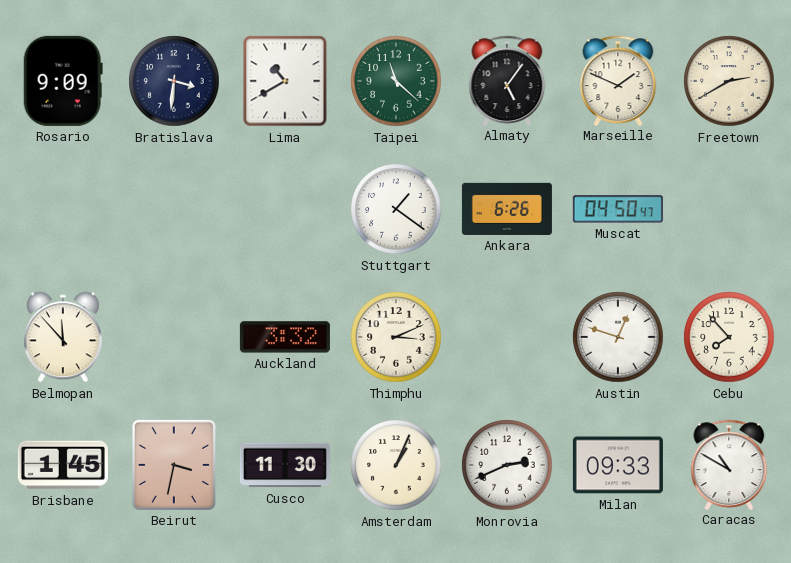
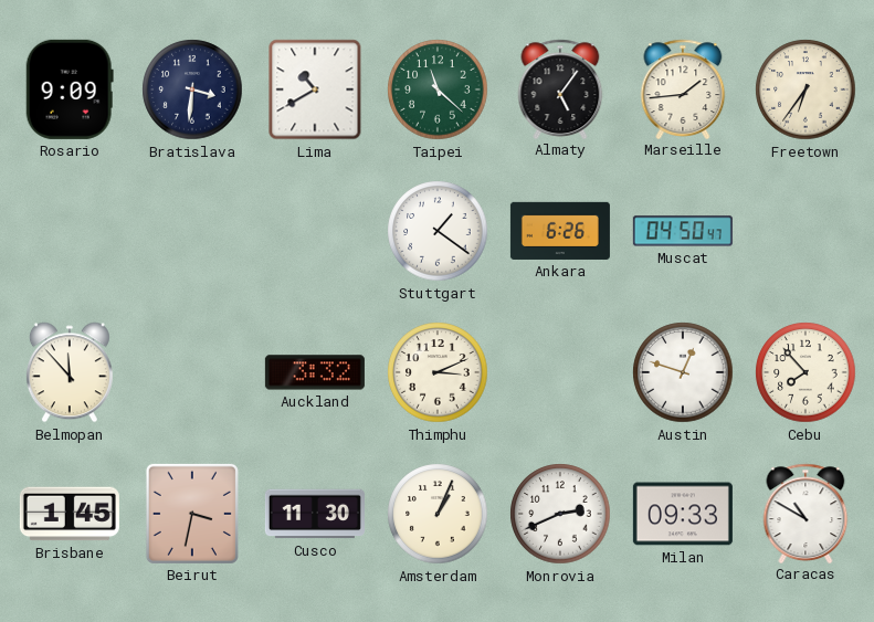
Marseille: 1:49 -> 1:44
Freetown: 2:40 -> 6:36
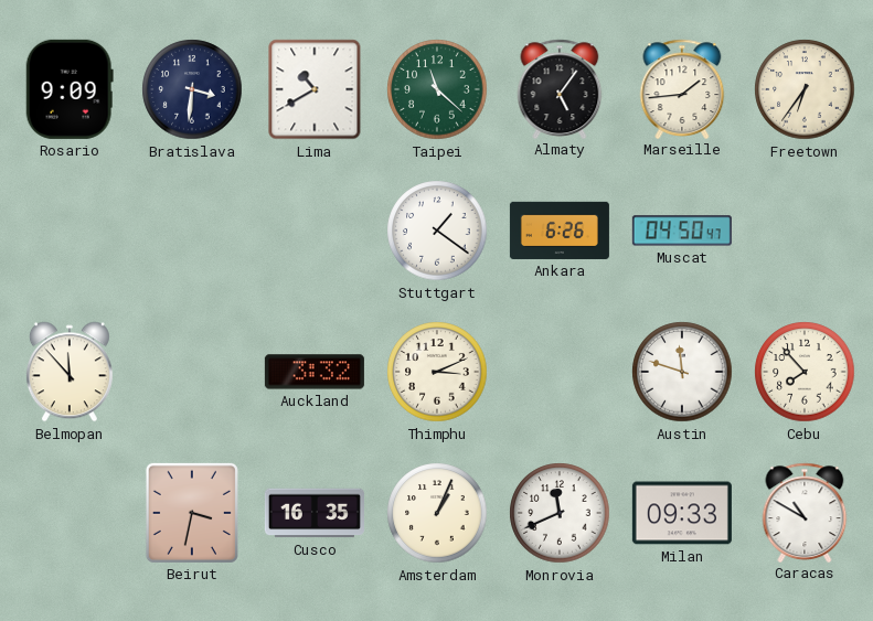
Austin: 12:48 -> 11:48
Brisbane: 1:45 -> none
Cusco: 11:30 -> 16:35
Monrovia: 2:41 -> 11:41
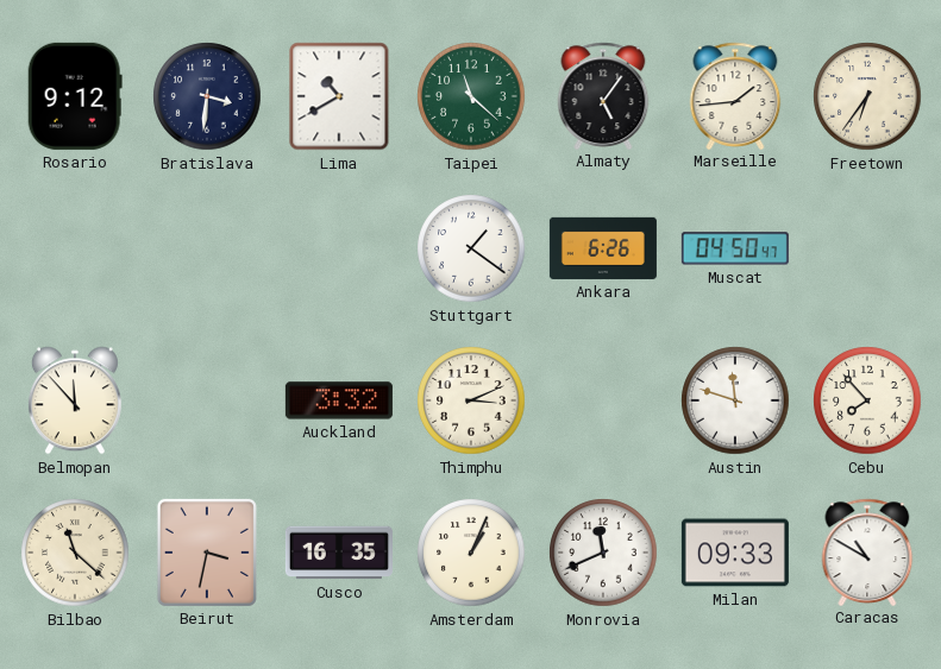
Rosario: 9:09 -> 9:12
Bilbao: none -> 11:22
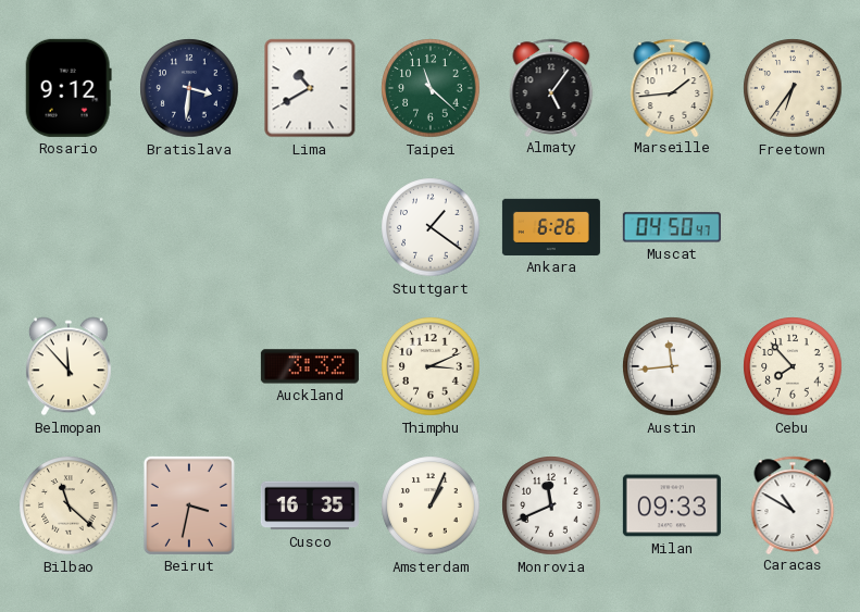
Austin: 11:48 -> 11:44
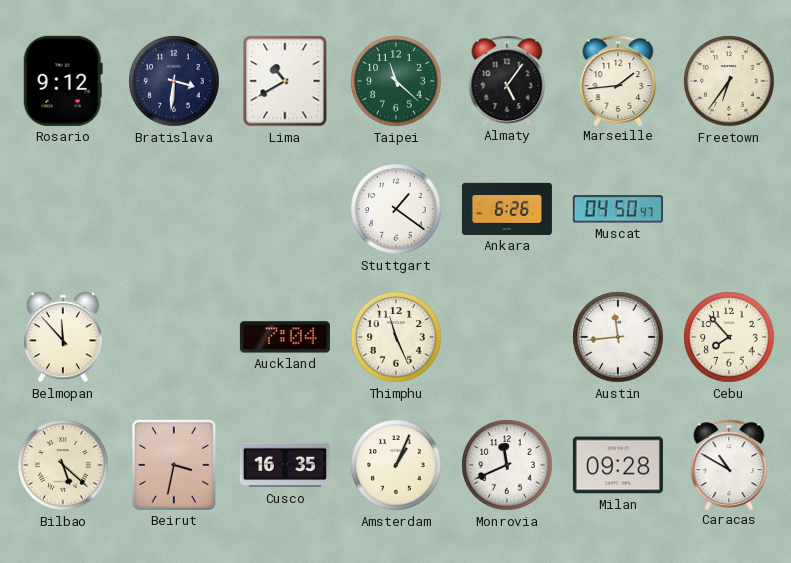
Auckland: 3:32 -> 7:04
Thimphu: 3:11 -> 11:26
Bilbao: 11:22 -> 5:22
Milan: 09:33 -> 09:28
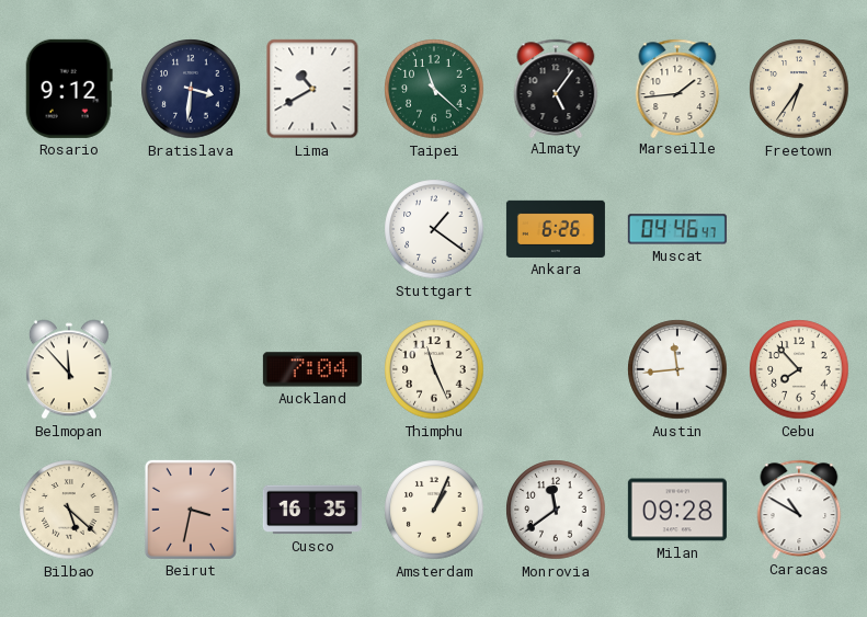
Muscat: 04:50 -> 04:46
Monrovia: 11:41 -> 11:39
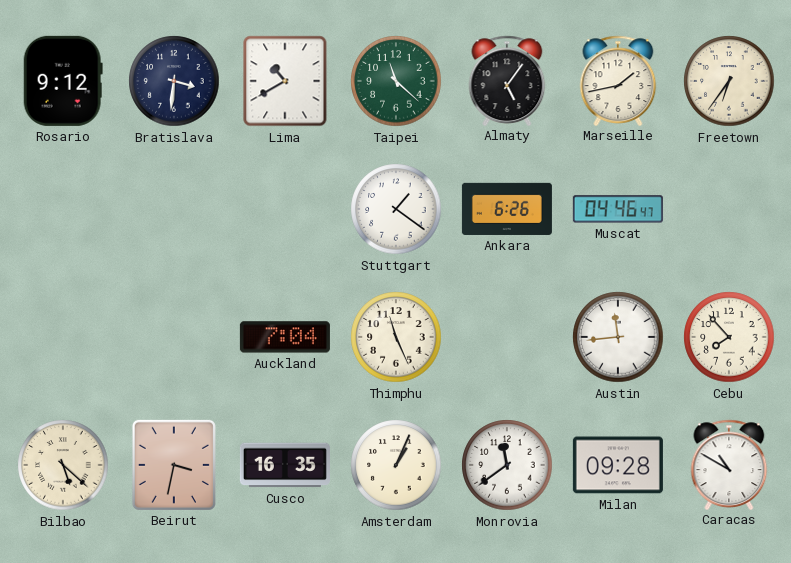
Marseille: 1:44 -> 1:43
Belmopan: 11:53 -> none
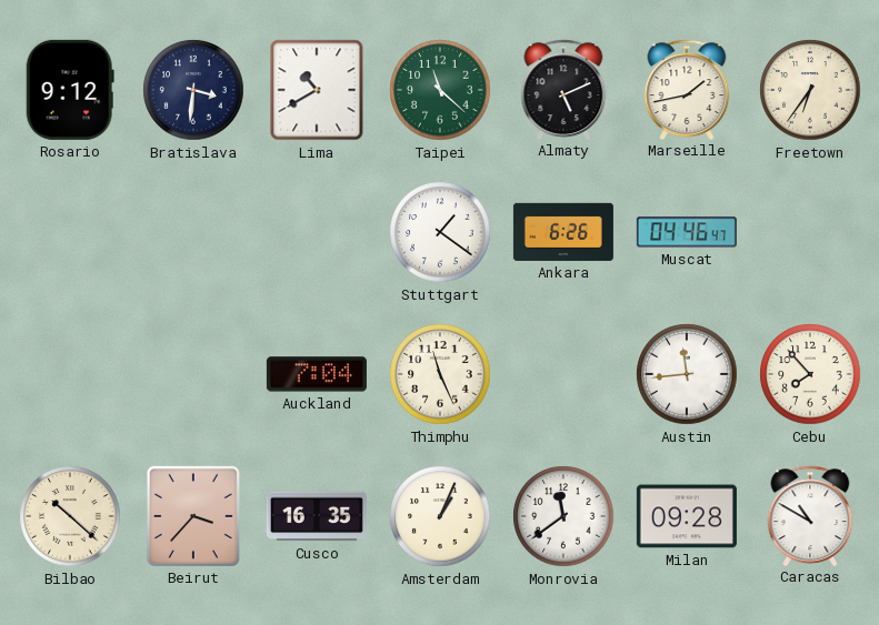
Almaty: 5:06 -> 5:11
Bilbao: 5:22 -> 10:22
Beirut: 3:32 -> 3:37
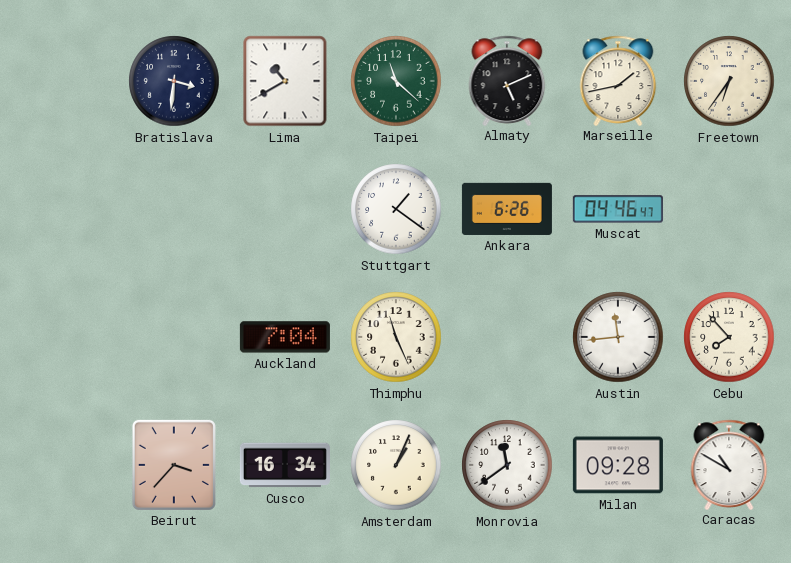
Rosario: 9:12 -> none
Bilbao: 10:22 -> none
Cusco: 16:35 -> 16:34
